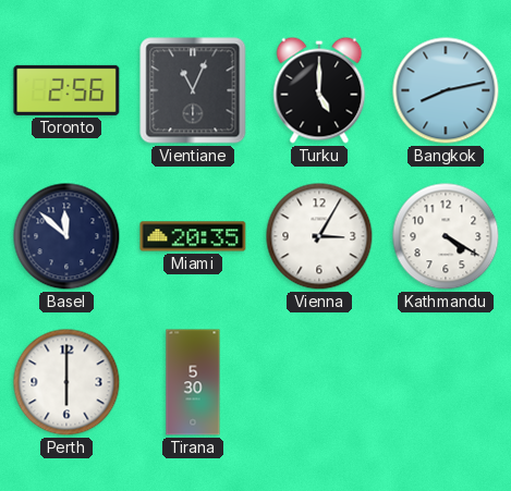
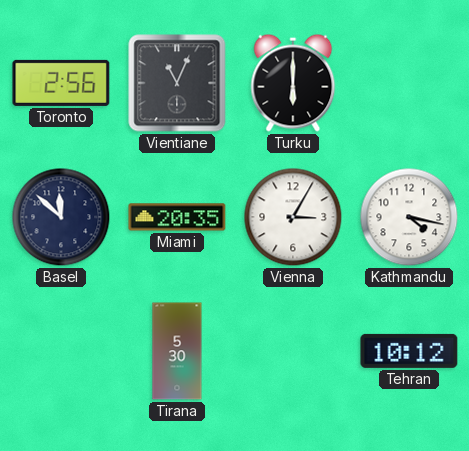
Turku: 5:00 -> 6:00
Bangkok: 8:13 -> none
Kathmandu: 4:20 -> 4:17
Perth: 6:00 -> none
Tehran: none -> 10:12
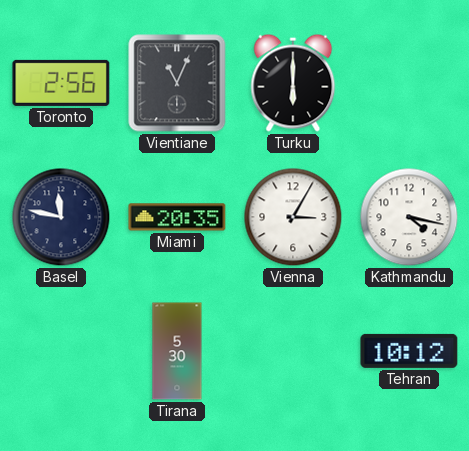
Basel: 11:52 -> 11:47
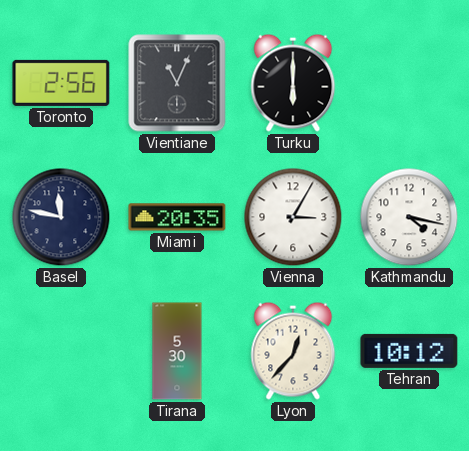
Lyon: none -> 12:37
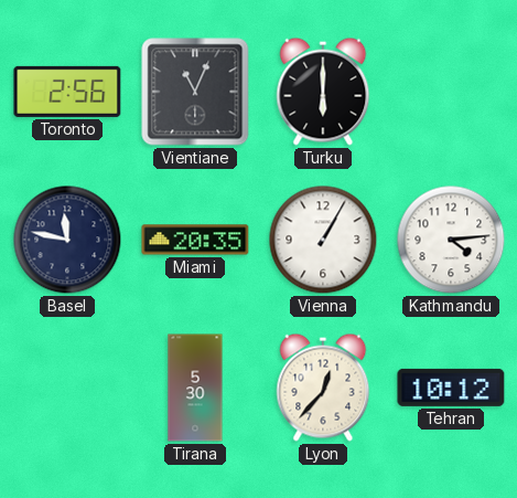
Vienna: 3:05 -> 1:05
Kathmandu: 4:17 -> 4:14
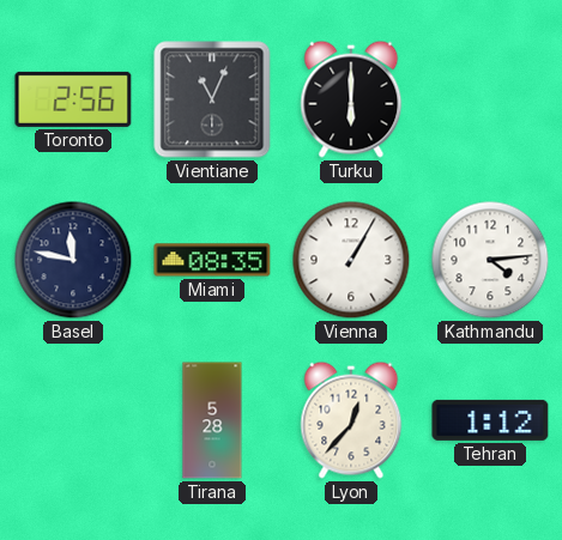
Miami: 20:35 -> 08:35
Tirana: 5:30 -> 5:28
Tehran: 10:12 -> 1:12
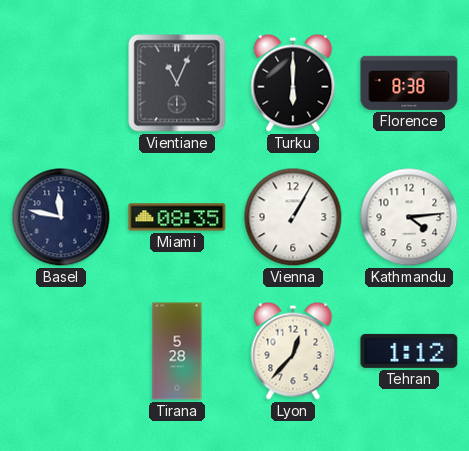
Toronto: 2:56 -> none
Florence: none -> 8:38
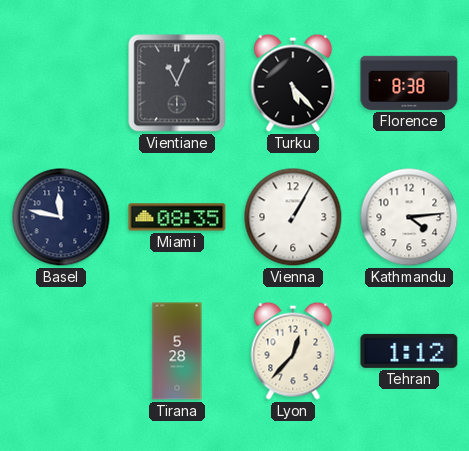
Turku: 6:00 -> 5:23
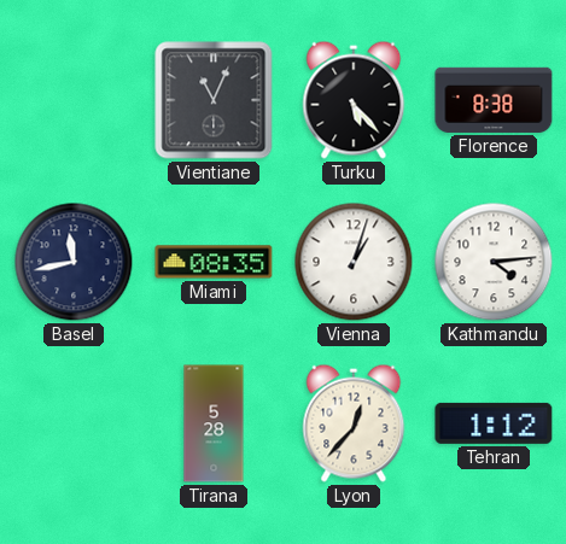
Basel: 11:47 -> 11:43
Vienna: 1:05 -> 1:03
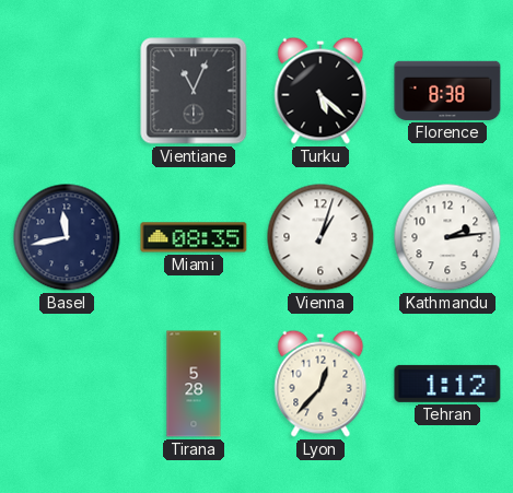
Turku: 5:23 -> 5:22
Kathmandu: 4:14 -> 2:14
